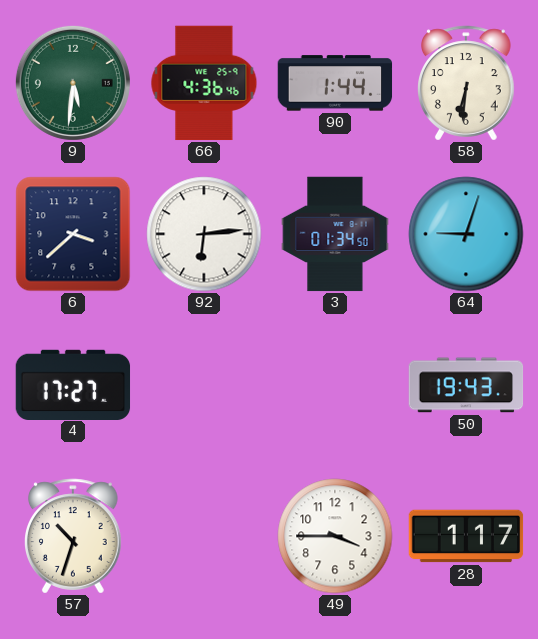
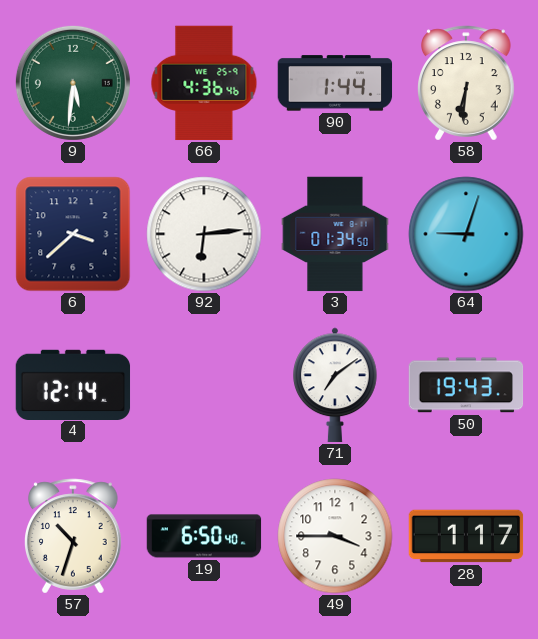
4: 17:27 -> 12:14
71: none -> 7:09
19: none -> 6:50
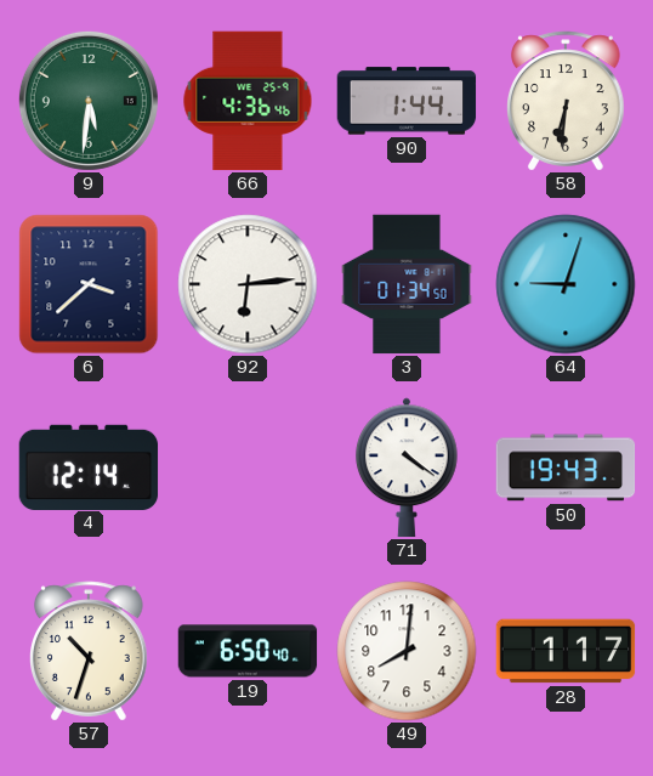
71: 7:09 -> 4:21
49: 3:45 -> 8:01
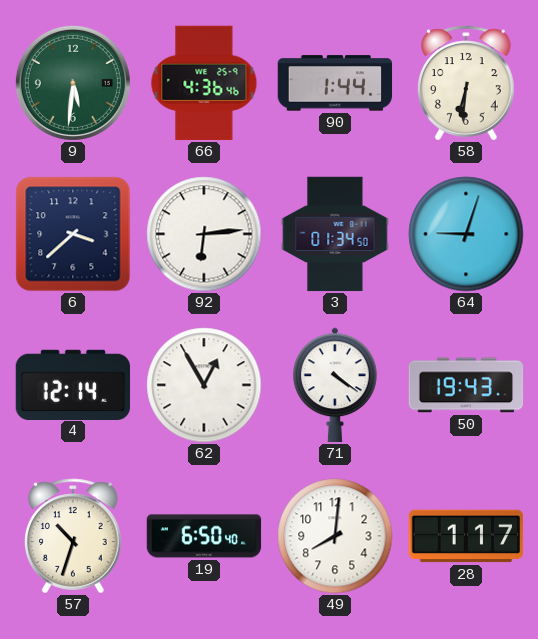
62: none -> 12:55
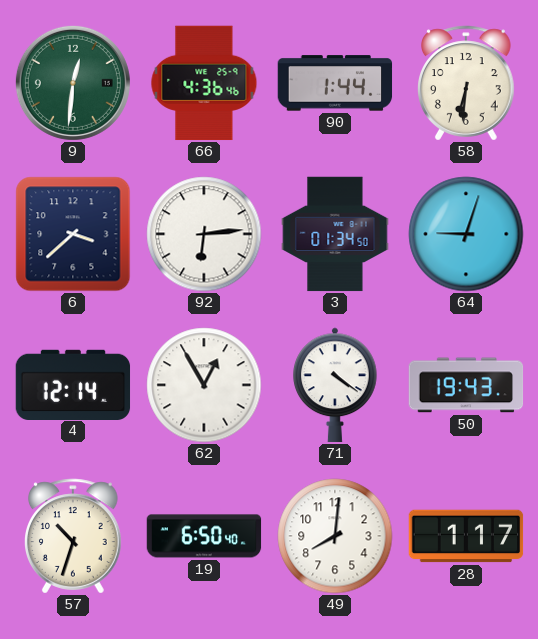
9: 5:31 -> 12:31
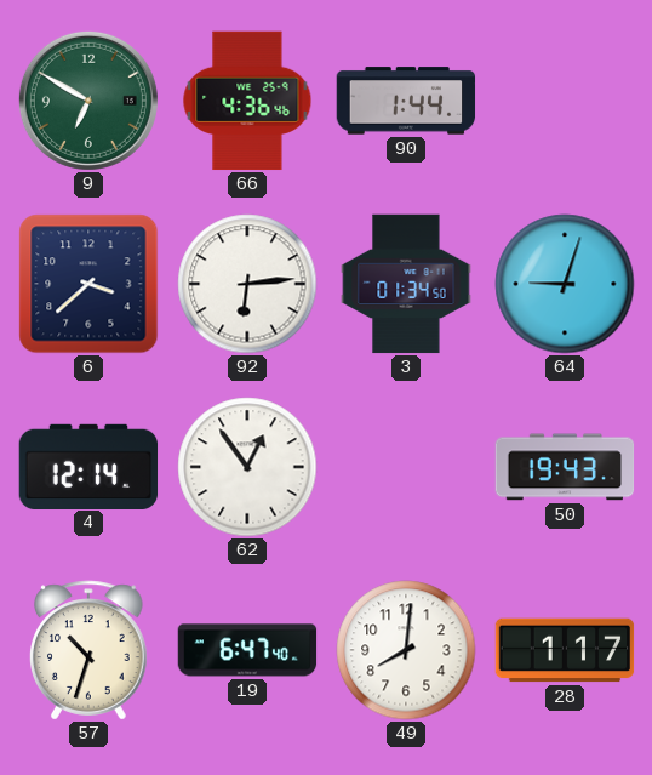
9: 12:31 -> 6:50
58: 6:31 -> none
62: 12:55 -> 12:54
71: 4:21 -> none
19: 6:50 -> 6:47
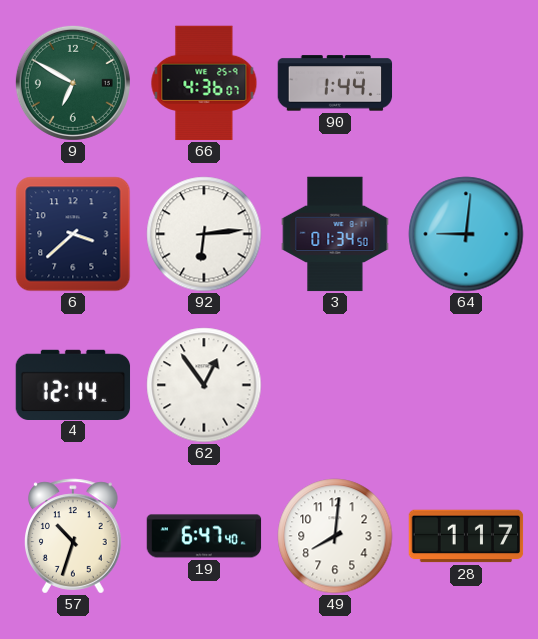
66: 4:36:46 -> 4:36:07
64: 9:03 -> 9:01
50: 19:43 -> none
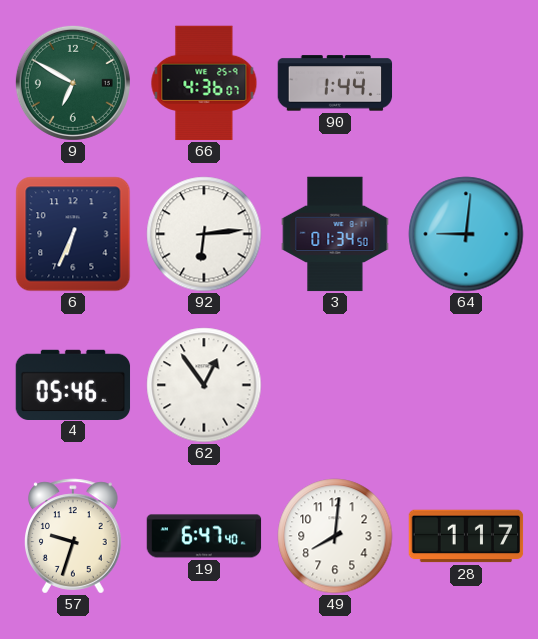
6: 3:38 -> 6:34
4: 12:14 -> 05:46
57: 10:33 -> 9:33
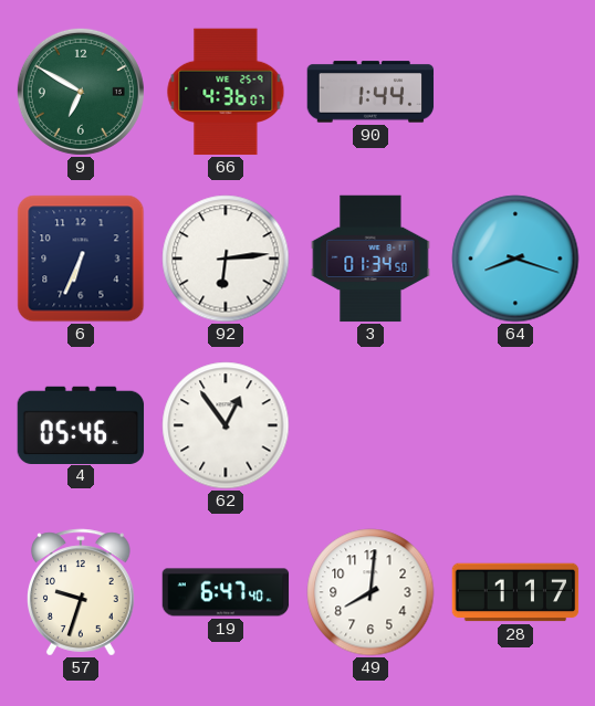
64: 9:01 -> 8:18
